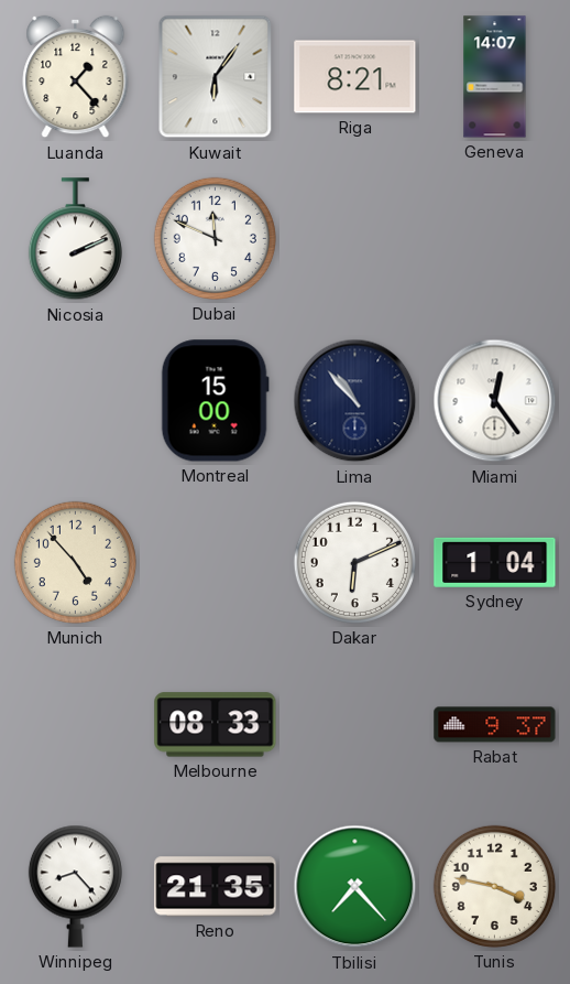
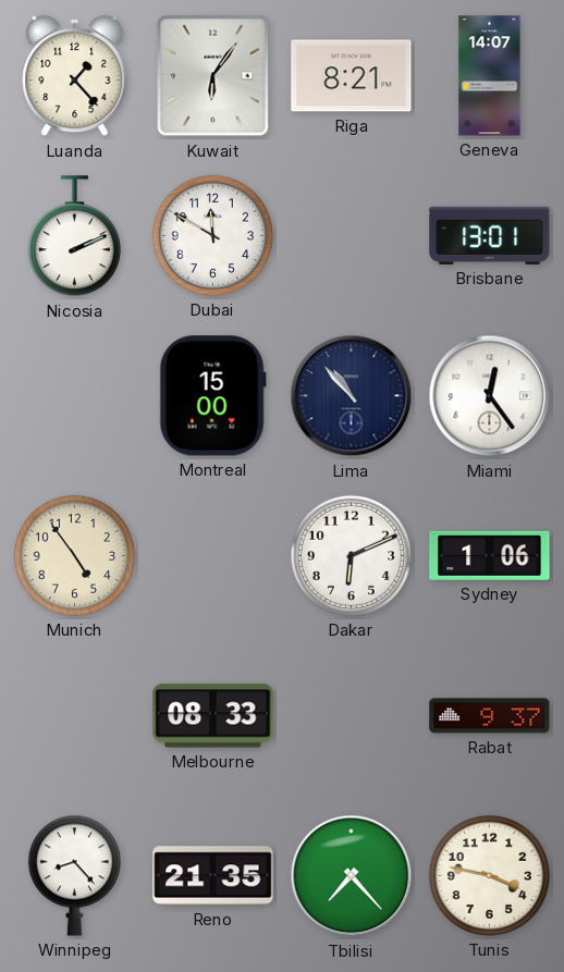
Dubai: 11:49 -> 11:50
Brisbane: none -> 13:01
Munich: 4:53 -> 4:54
Sydney: 1:04 -> 1:06
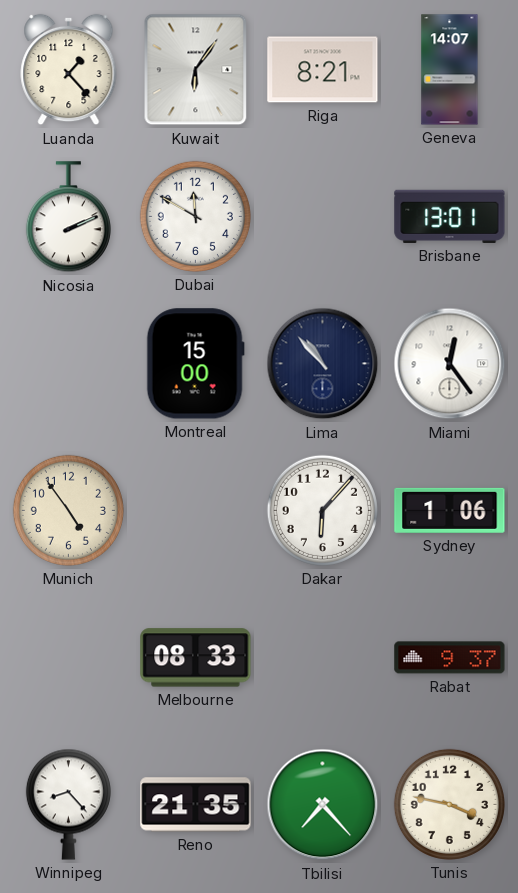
Dakar: 6:11 -> 6:07
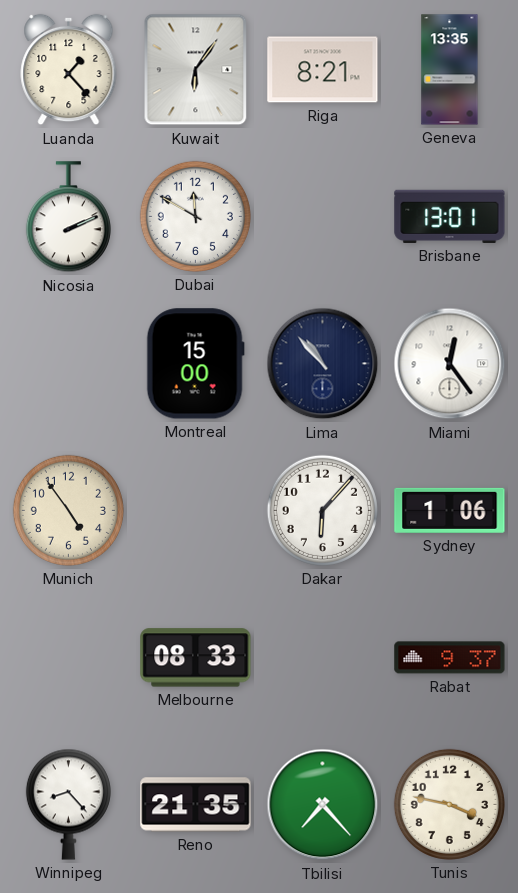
Geneva: 14:07 -> 13:35
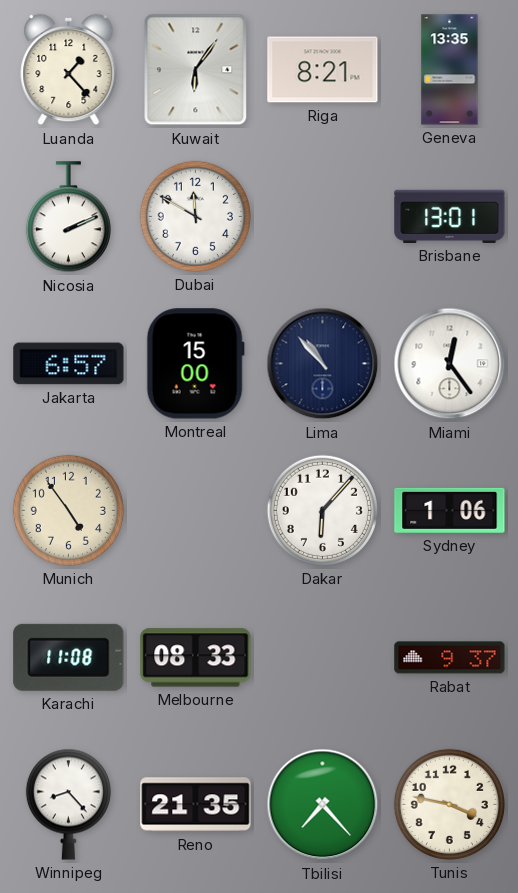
Jakarta: none -> 6:57
Karachi: none -> 11:08
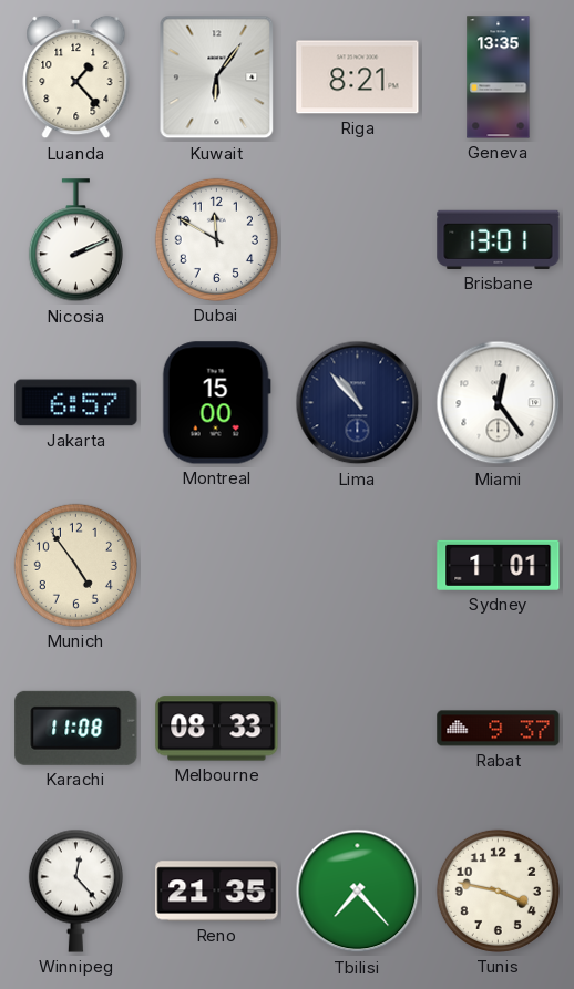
Dakar: 6:07 -> none
Sydney: 1:06 -> 1:01
Winnipeg: 8:23 -> 12:23
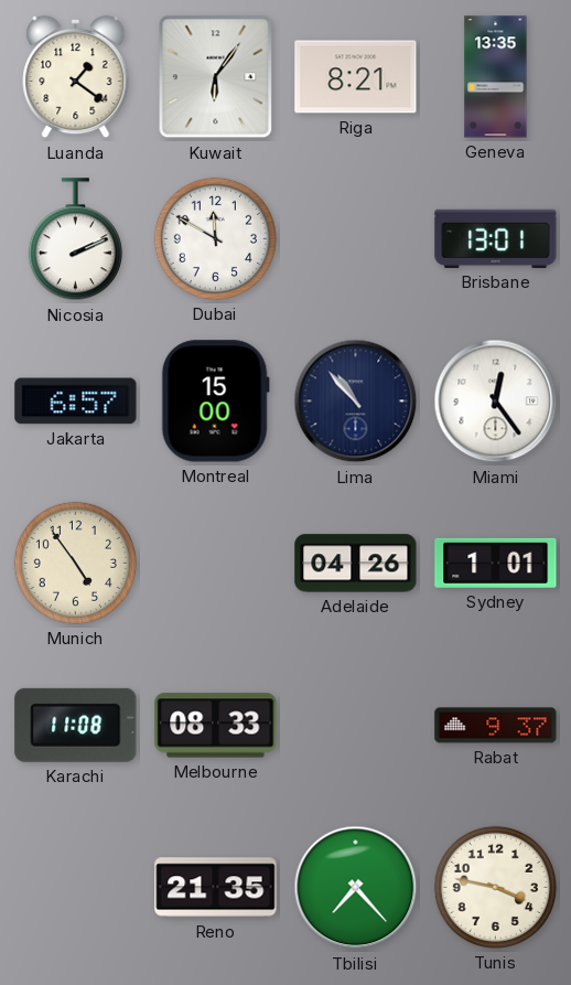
Luanda: 1:23 -> 1:21
Adelaide: none -> 04:26
Winnipeg: 12:23 -> none
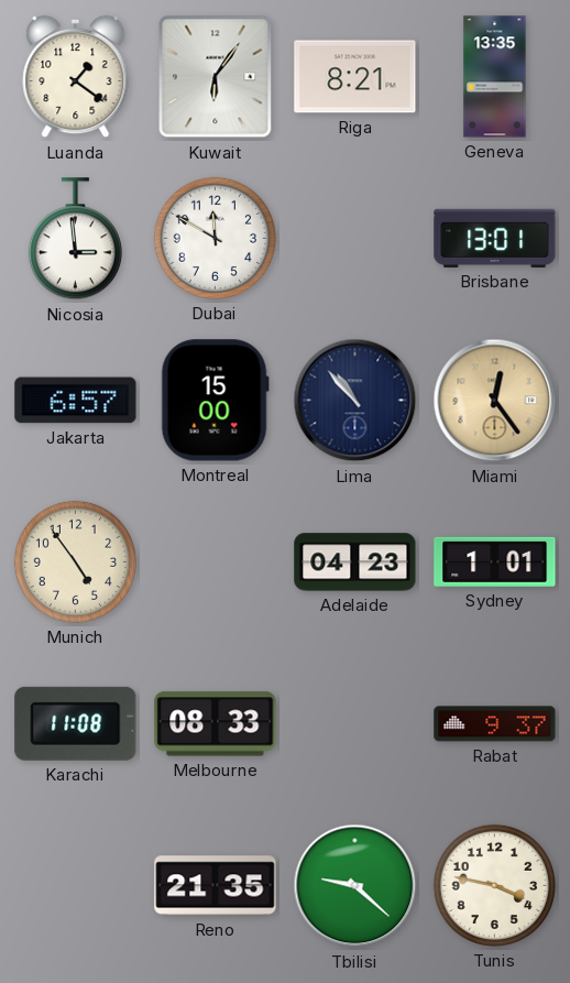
Nicosia: 2:11 -> 2:59
Miami dial: white -> champagne
Adelaide: 04:26 -> 04:23
Tbilisi: 7:23 -> 9:22
